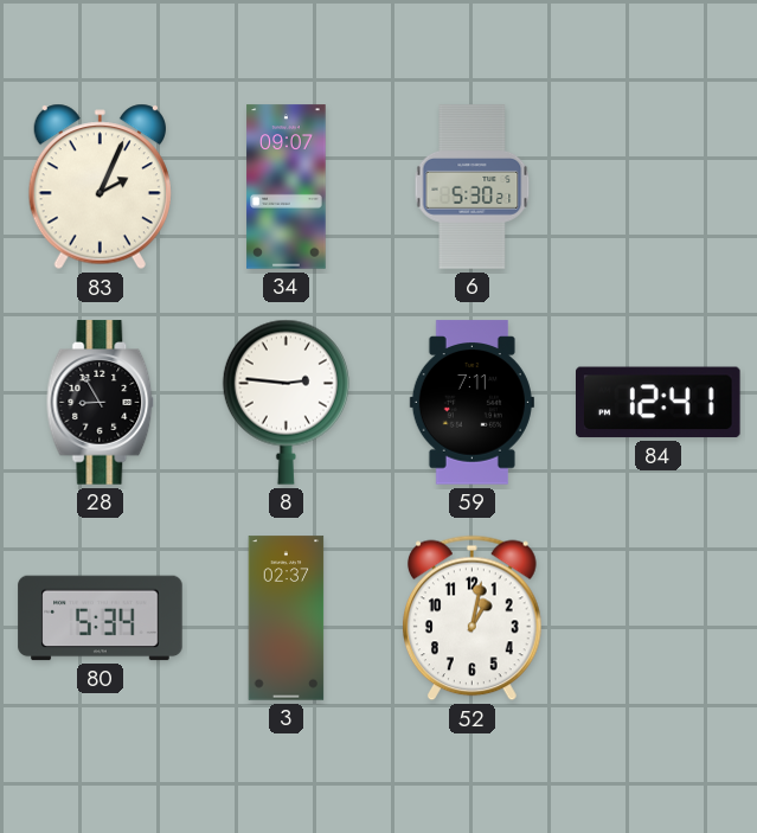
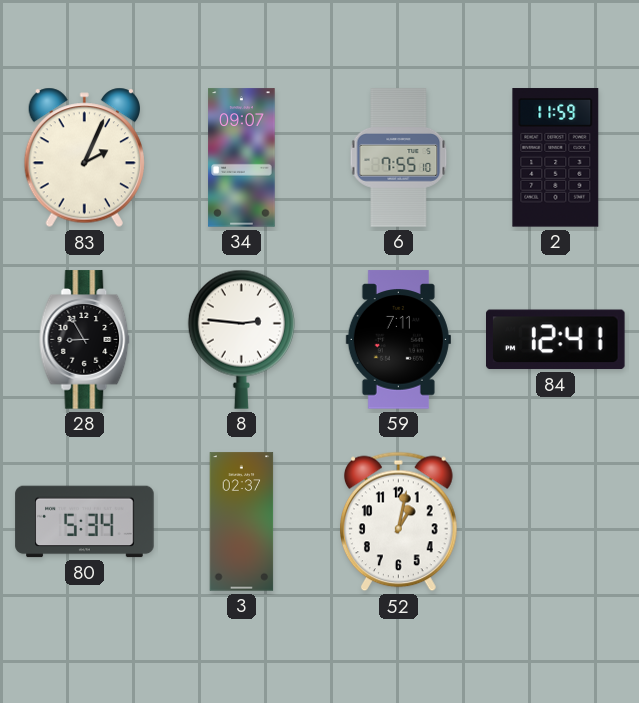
6: 5:30 -> 7:55
2: none -> 11:59
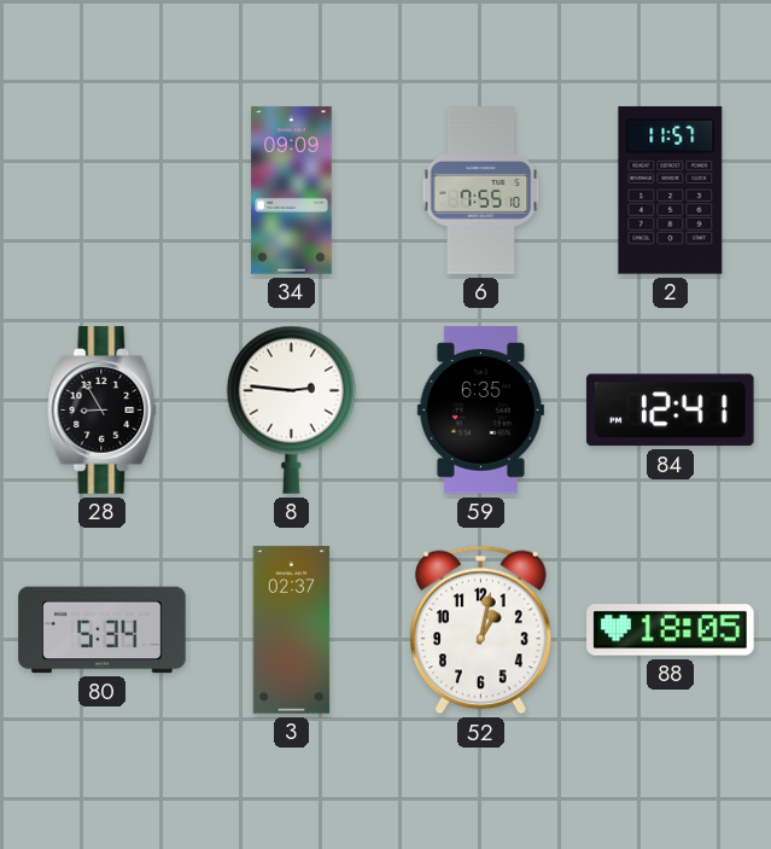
83: 2:04 -> none
34: 09:07 -> 09:09
2: 11:59 -> 11:57
59: 7:11 -> 6:35
88: none -> 18:05
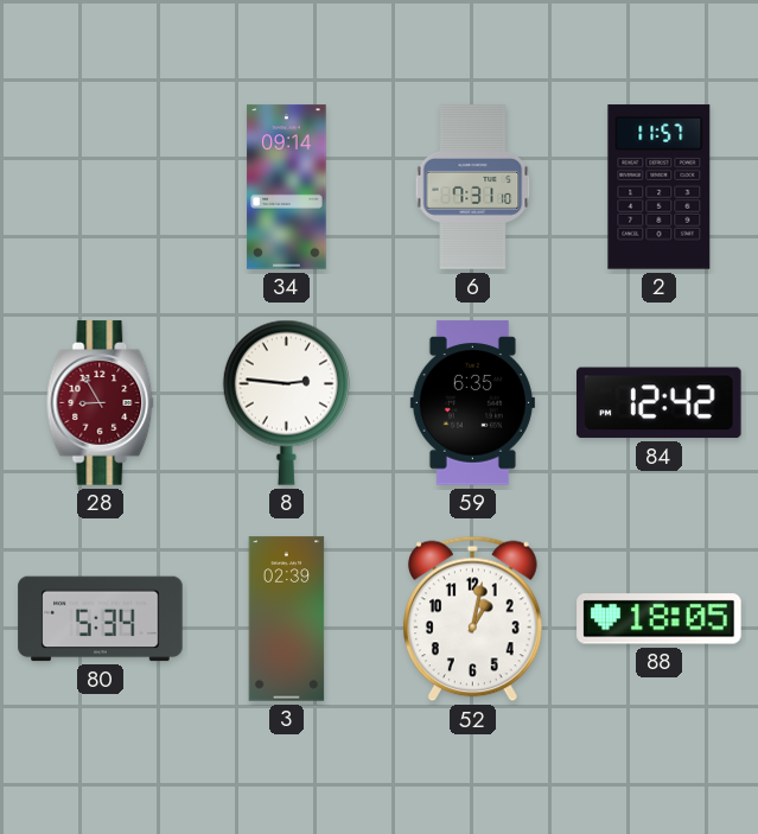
34: 09:09 -> 09:14
6: 7:55 -> 7:31
28 dial: black -> burgundy
84: 12:41 -> 12:42
3: 02:37 -> 02:39
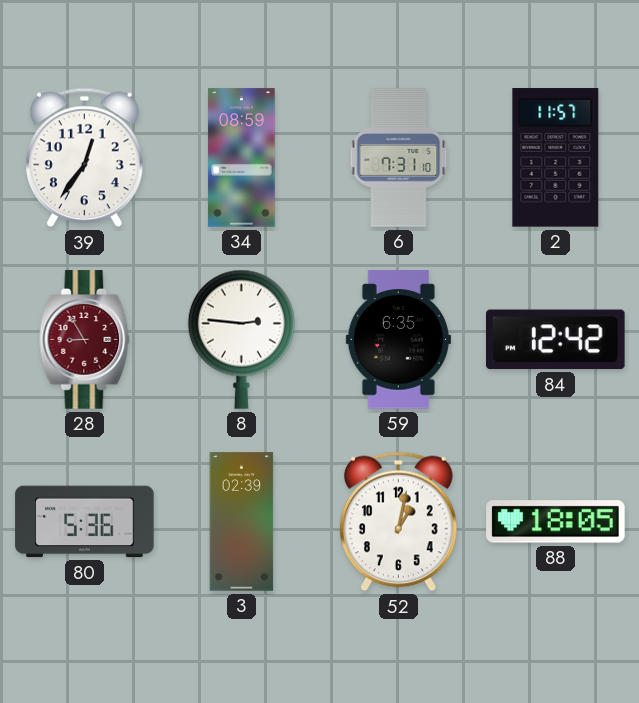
39: none -> 12:36
34: 09:14 -> 08:59
80: 5:34 -> 5:36
